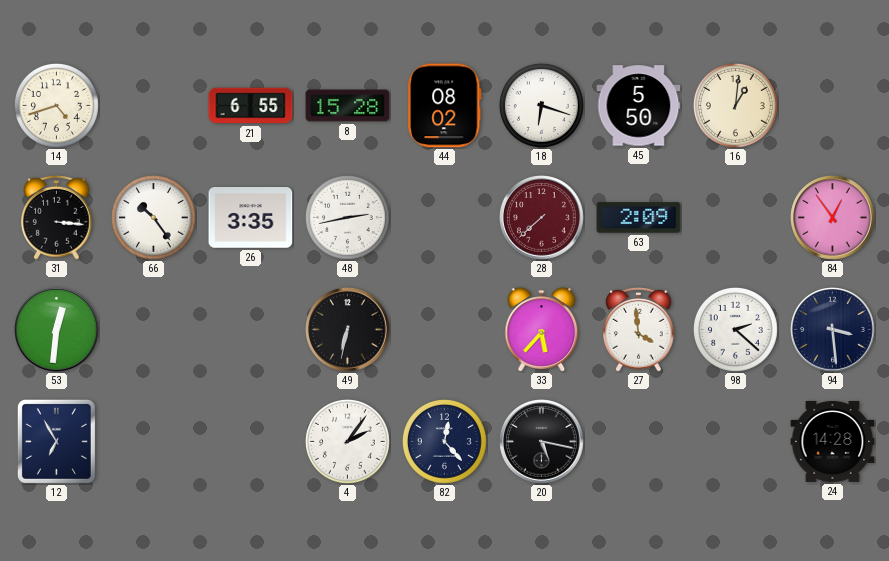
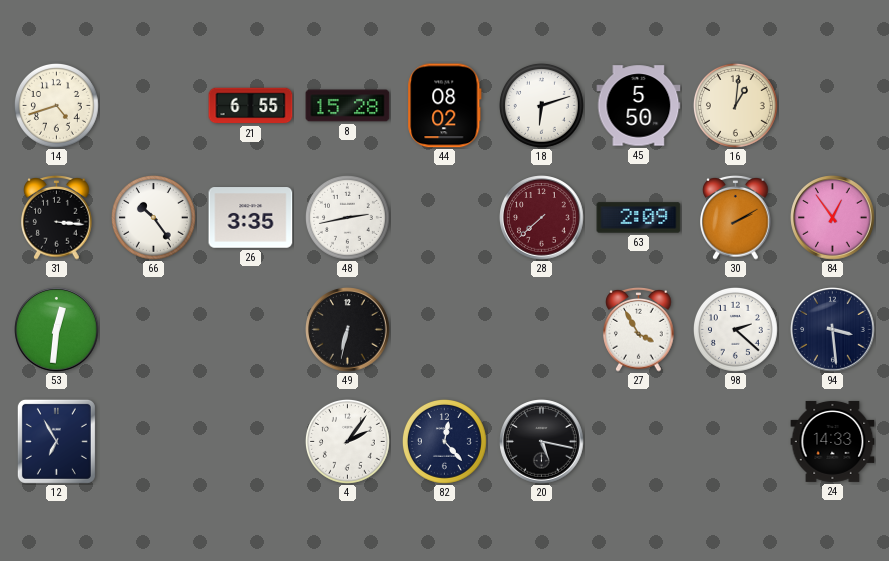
18: 6:18 -> 6:12
30: none -> 2:10
33: 5:37 -> none
27: 3:59 -> 3:55
24: 14:28 -> 14:33
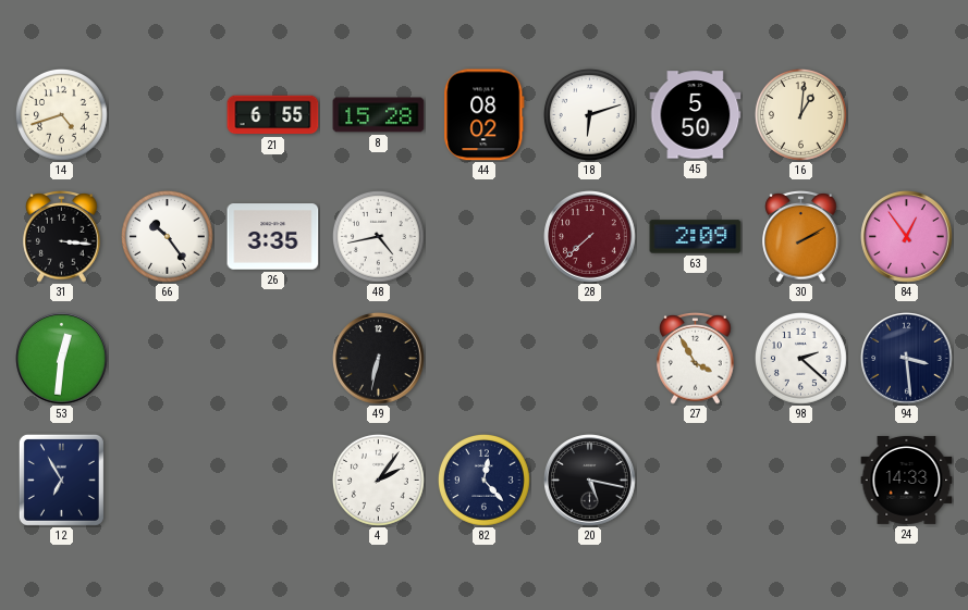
48: 2:43 -> 4:43
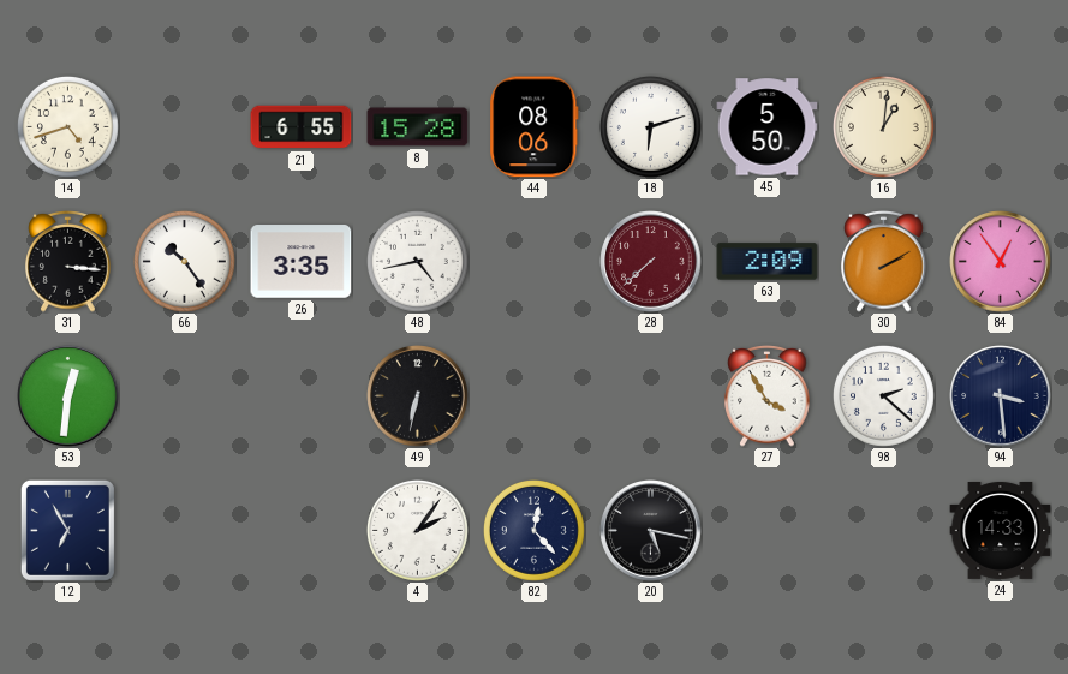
44: 08:02 -> 08:06
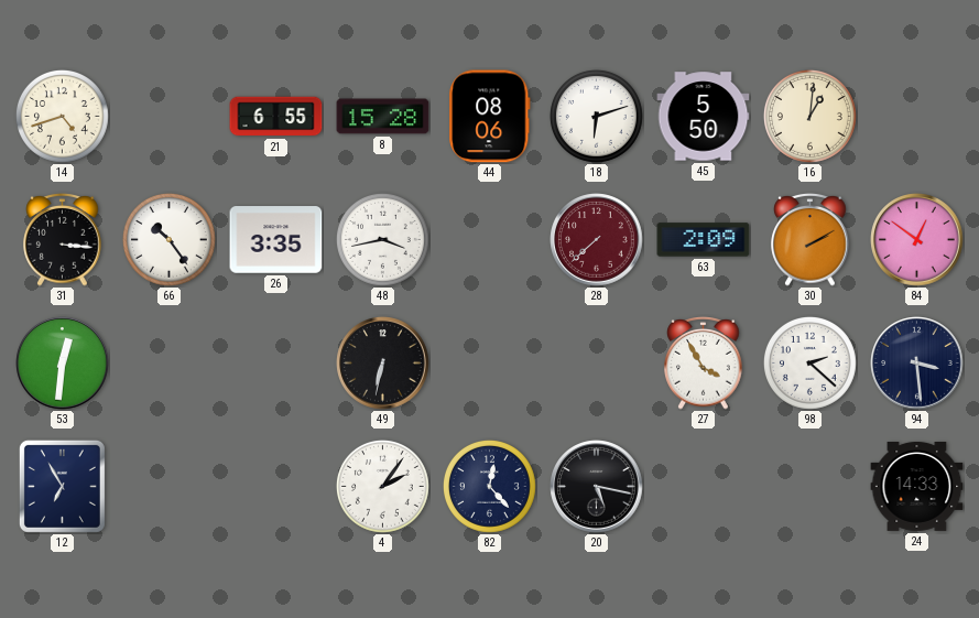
48: 4:43 -> 3:43
84: 12:54 -> 12:51
